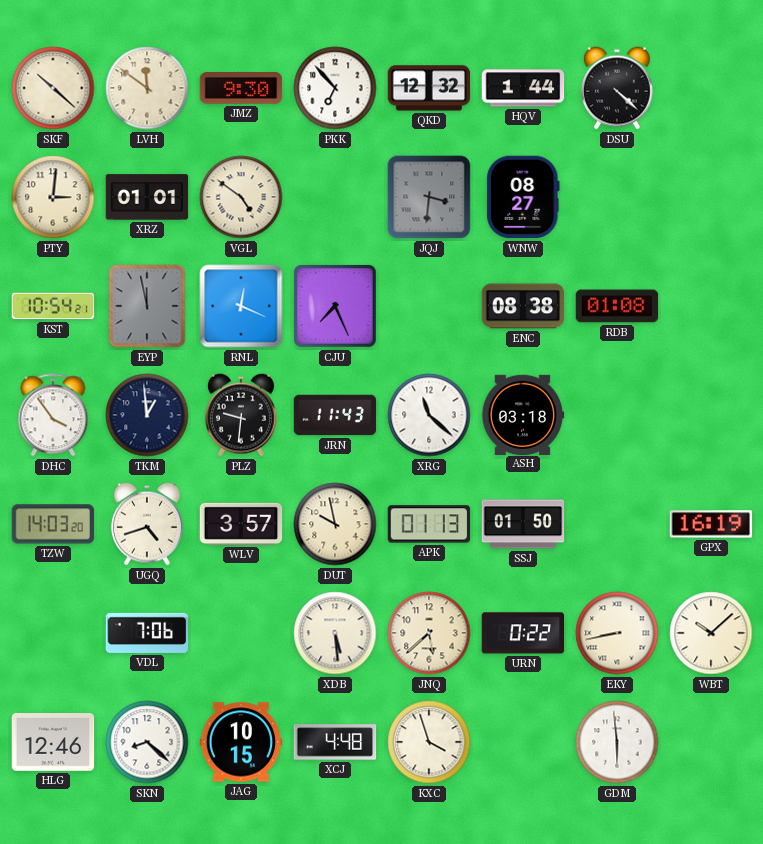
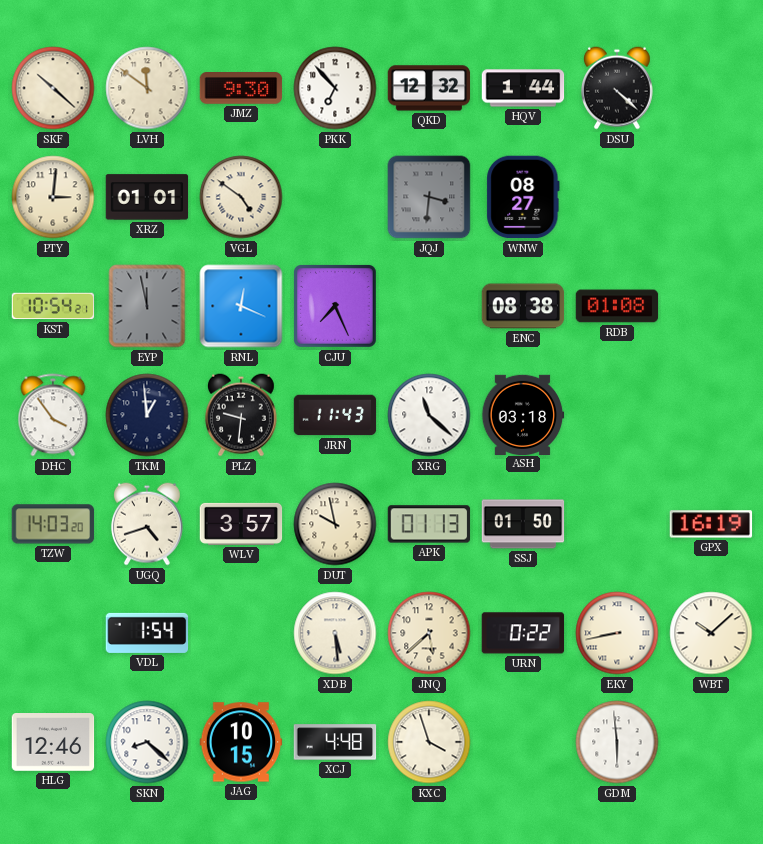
VDL: 7:06 -> 1:54
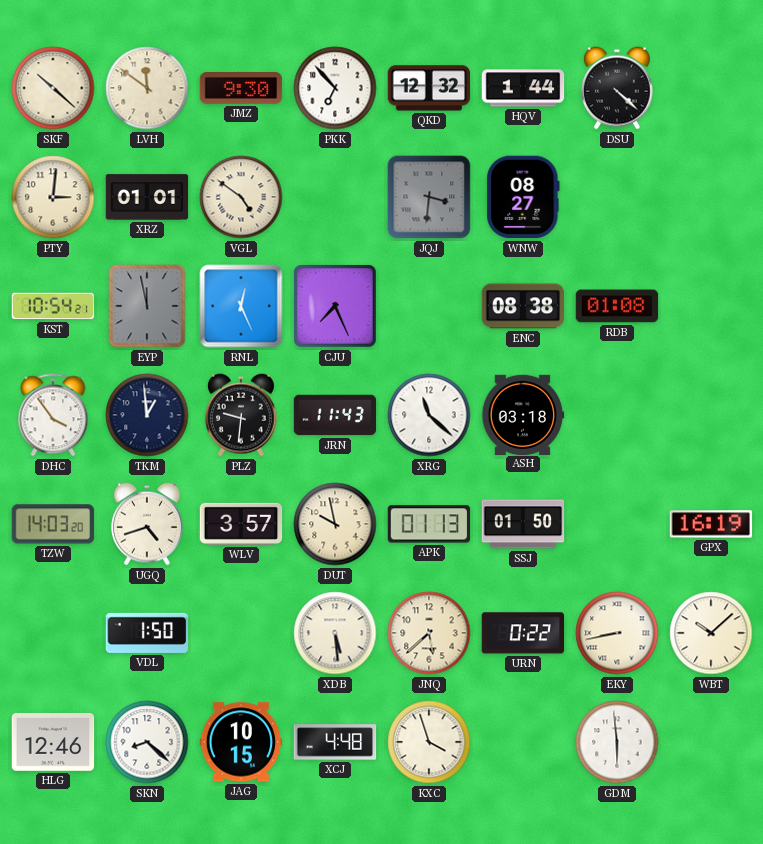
RNL: 12:19 -> 12:26
VDL: 1:54 -> 1:50
